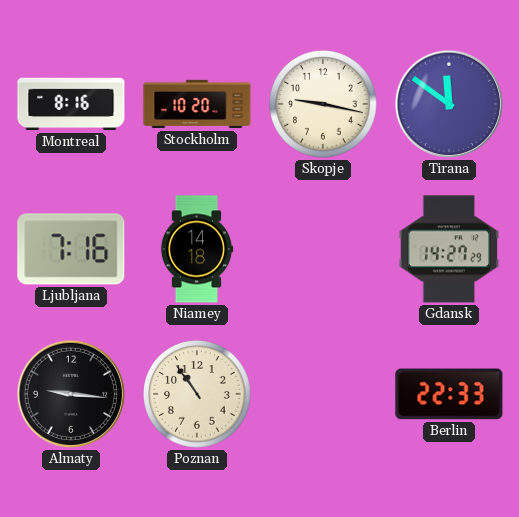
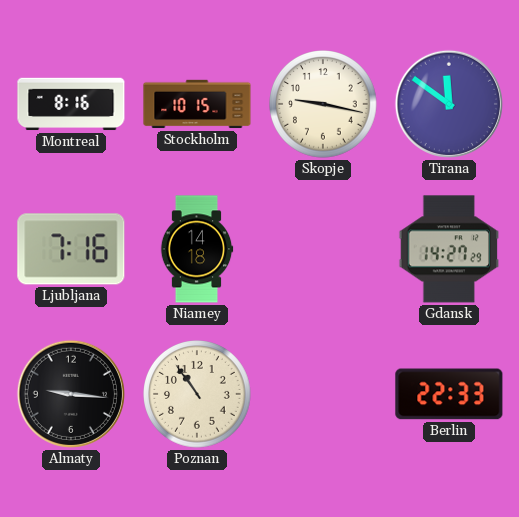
Stockholm: 10:20 -> 10:15
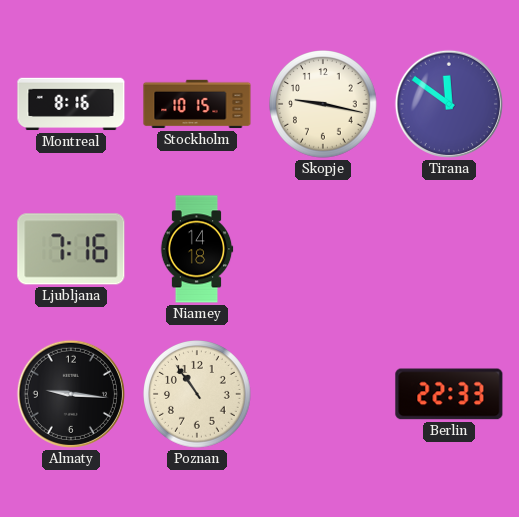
Gdansk: 14:27 -> none
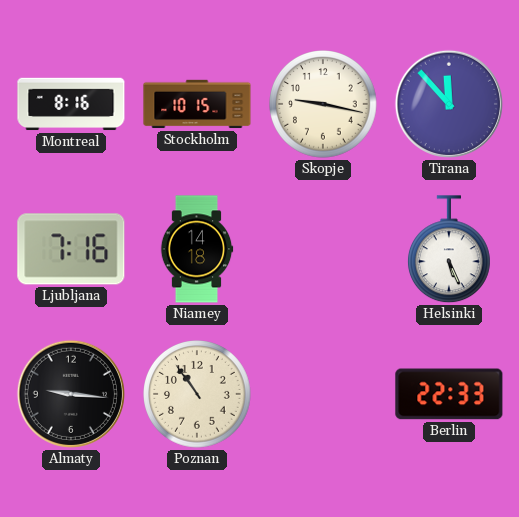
Tirana: 11:51 -> 11:53
Helsinki: none -> 5:26
